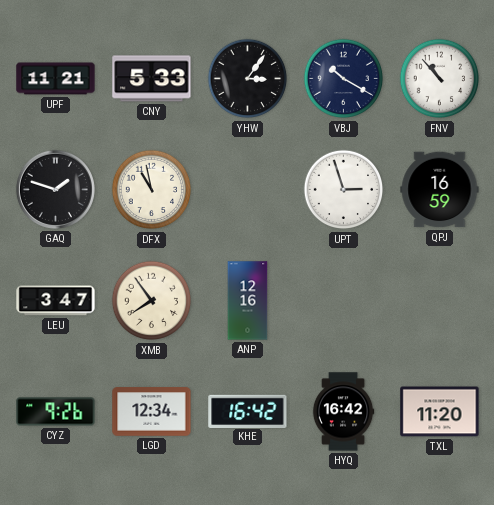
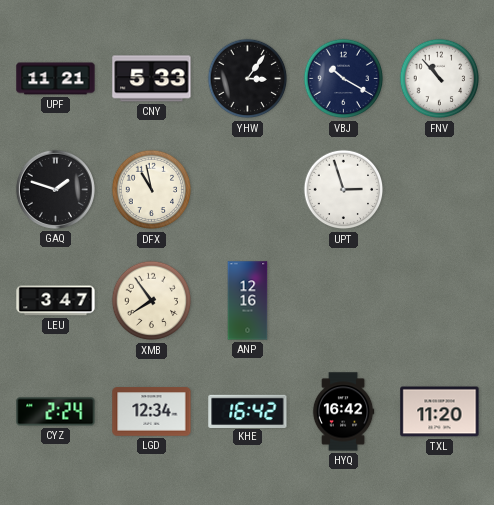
QPJ: 16:59 -> none
CYZ: 9:26 -> 2:24
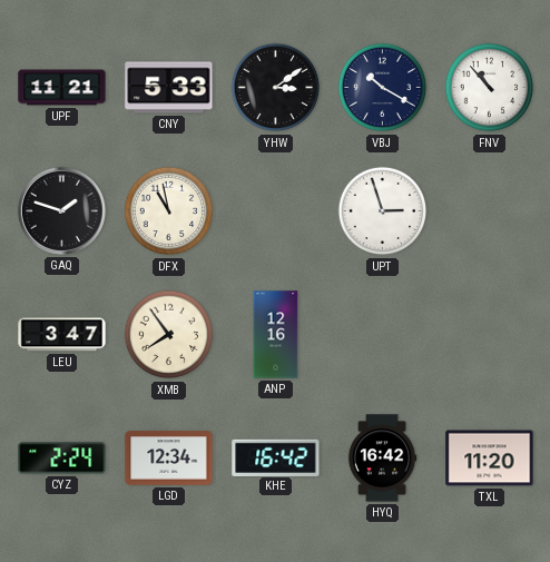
YHW: 3:06 -> 3:09
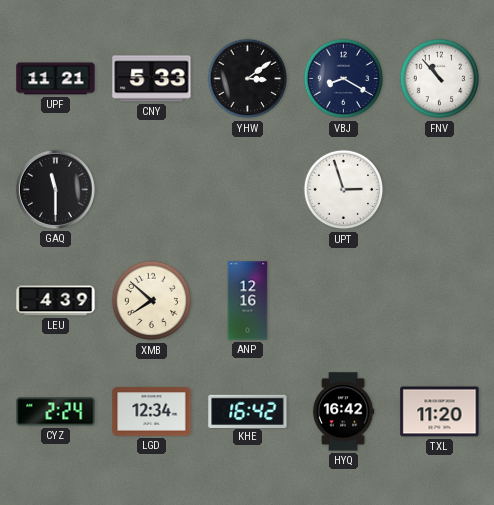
VBJ: 10:20 -> 8:20
GAQ: 1:48 -> 11:30
DFX: 10:58 -> none
LEU: 3:47 -> 4:39
XMB: 7:54 -> 7:52
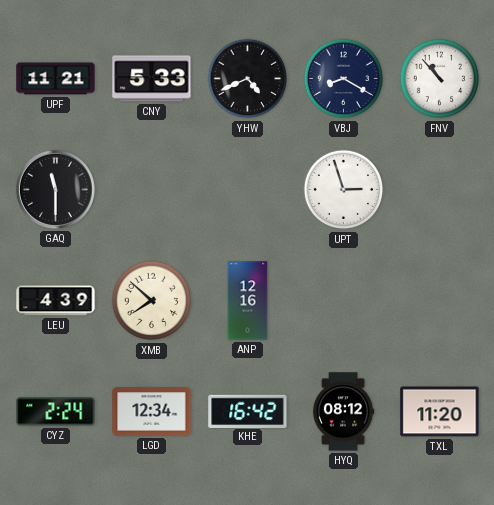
YHW: 3:09 -> 4:41
HYQ: 16:42 -> 08:12
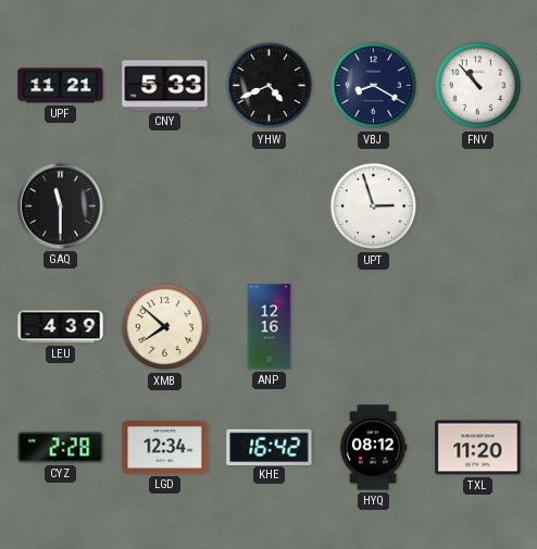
CYZ: 2:24 -> 2:28
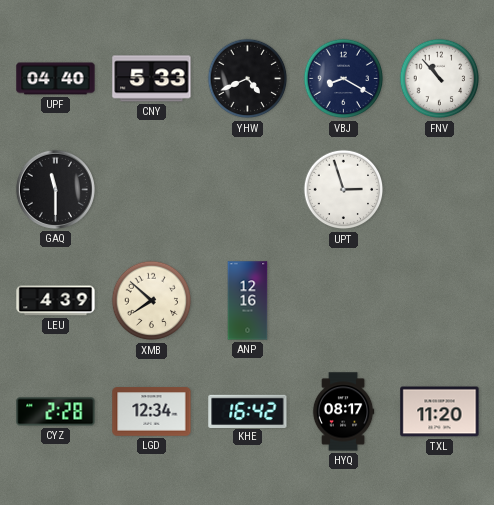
UPF: 11:21 -> 04:40
HYQ: 08:12 -> 08:17
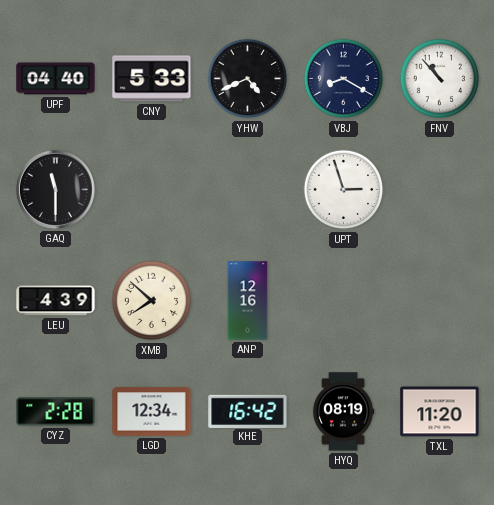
HYQ: 08:17 -> 08:19
